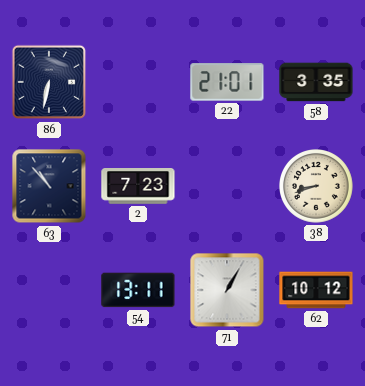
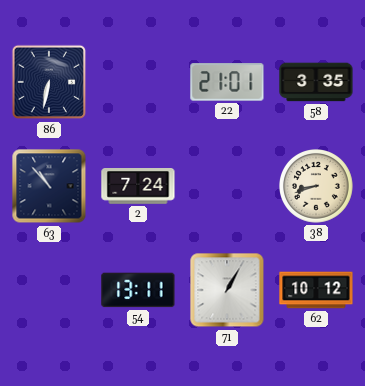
2: 7:23 -> 7:24
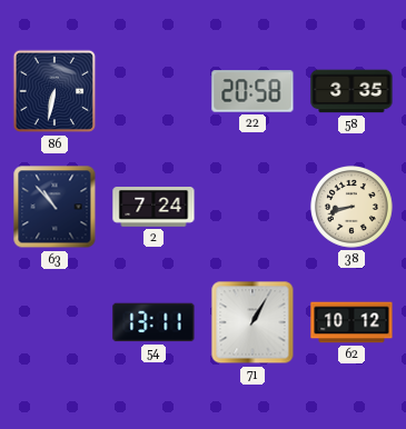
22: 21:01 -> 20:58
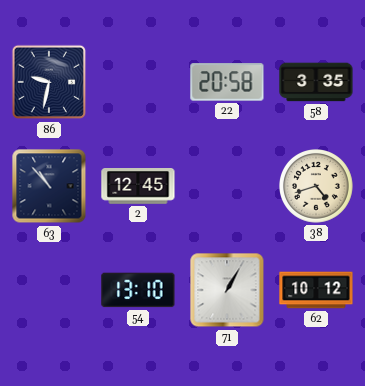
86: 6:32 -> 9:32
2: 7:24 -> 12:45
38: 8:42 -> 4:42
54: 13:11 -> 13:10
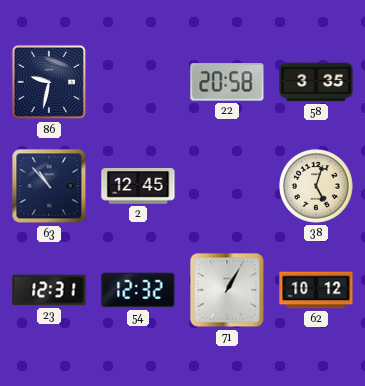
38: 4:42 -> 5:03
23: none -> 12:31
54: 13:10 -> 12:32
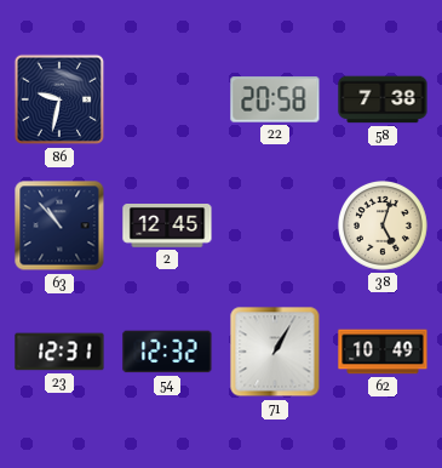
58: 3:35 -> 7:38
62: 10:12 -> 10:49
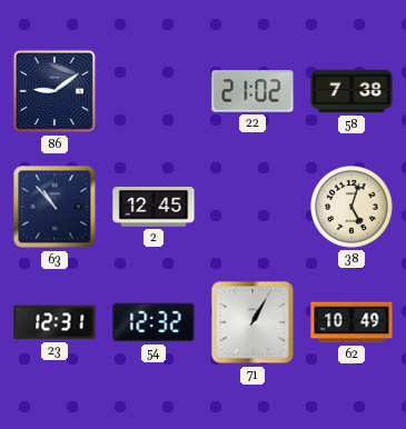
86: 9:32 -> 9:09
22: 20:58 -> 21:02
